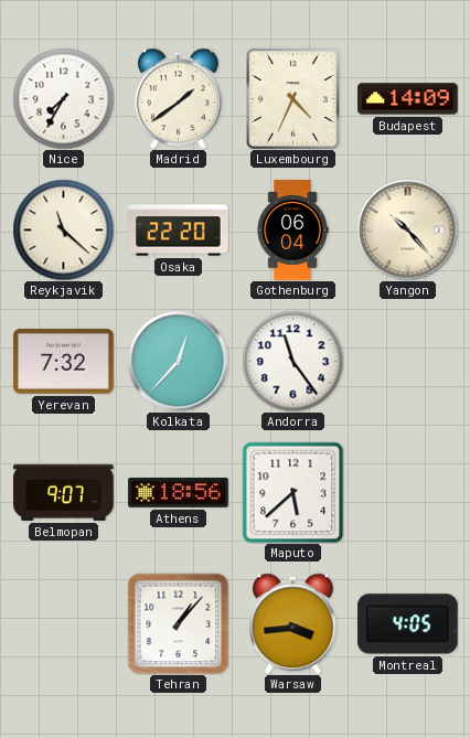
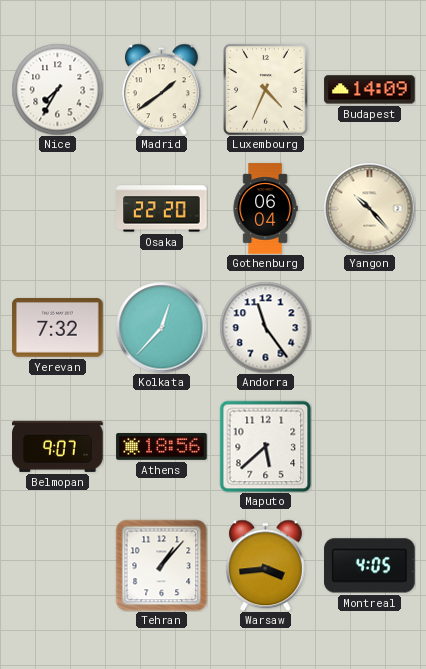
Reykjavik: 11:22 -> none
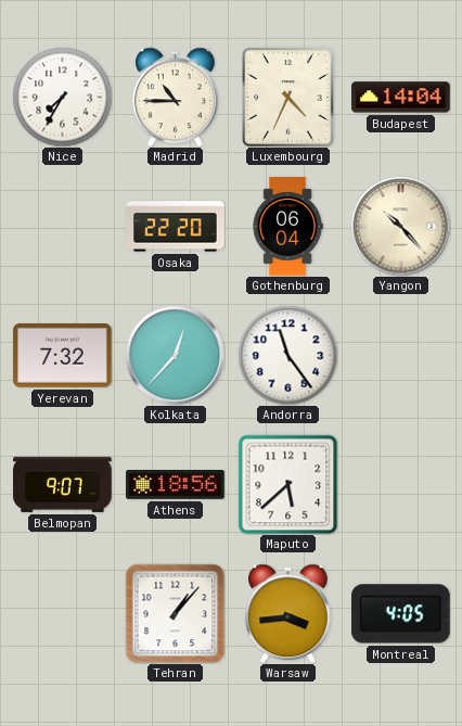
Madrid: 1:39 -> 10:45
Budapest: 14:09 -> 14:04
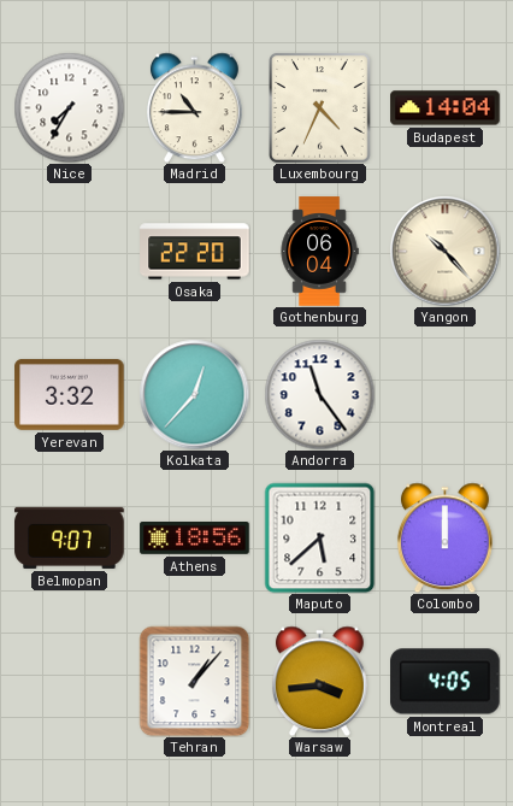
Yerevan: 7:32 -> 3:32
Colombo: none -> 12:00
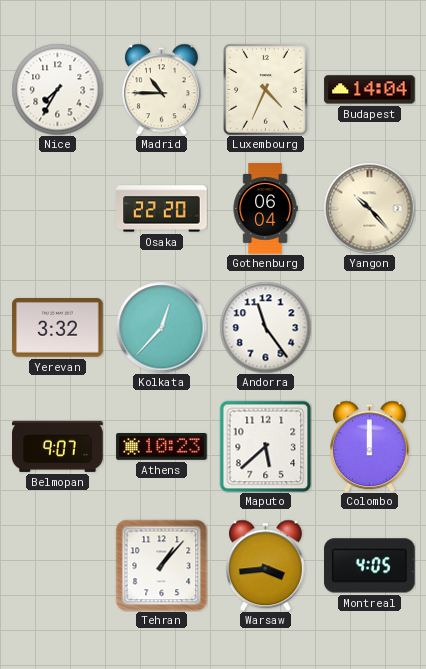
Athens: 18:56 -> 10:23
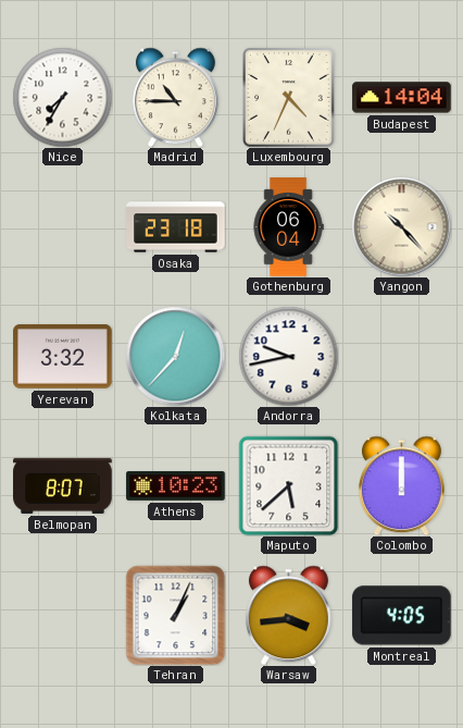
Osaka: 22:20 -> 23:18
Andorra: 11:24 -> 9:43
Belmopan: 9:07 -> 8:07
Tehran: 1:07 -> 1:04
